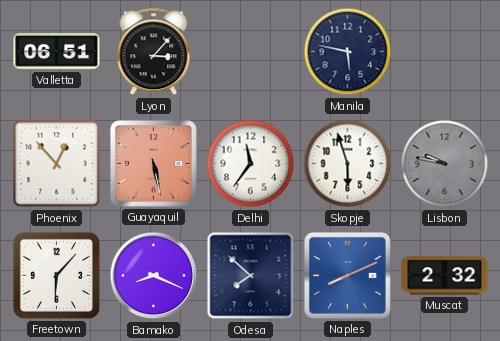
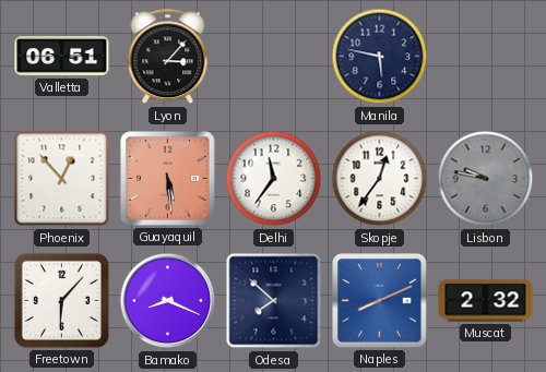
Guayaquil: 5:28 -> 5:29
Skopje: 5:57 -> 12:36
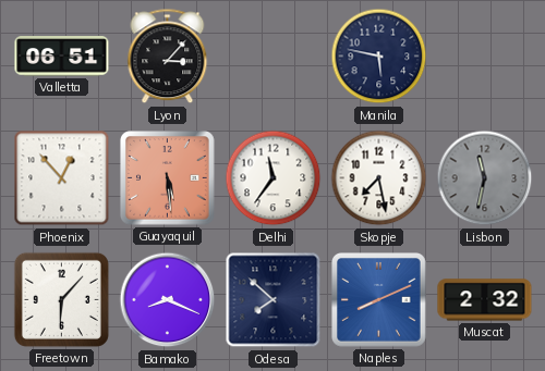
Skopje: 12:36 -> 7:28
Lisbon: 9:47 -> 11:32
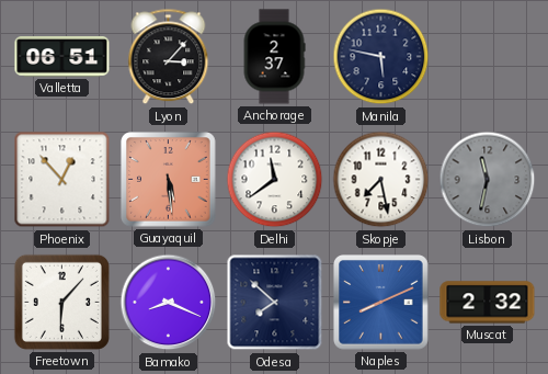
Anchorage: none -> 2:37
Delhi: 11:36 -> 11:39
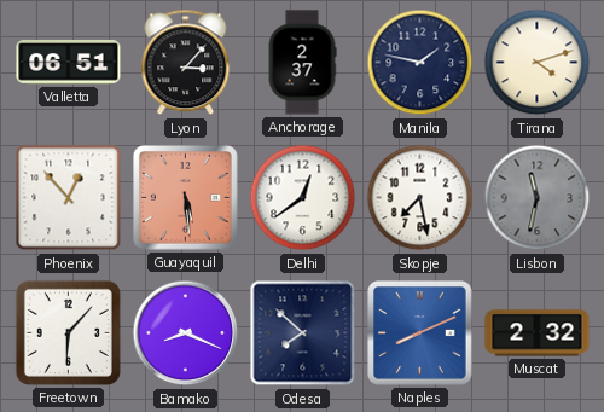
Manila: 5:47 -> 1:47
Tirana: none -> 4:12
Delhi: 11:39 -> 12:39
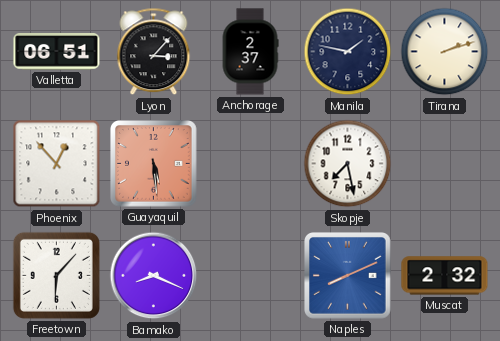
Tirana: 4:12 -> 2:12
Delhi: 12:39 -> none
Lisbon: 11:32 -> none
Odesa: 7:52 -> none
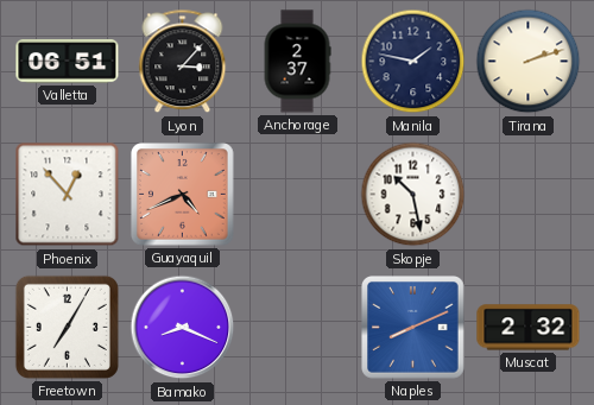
Guayaquil: 5:29 -> 4:41
Skopje: 7:28 -> 10:28
Freetown: 6:07 -> 7:05
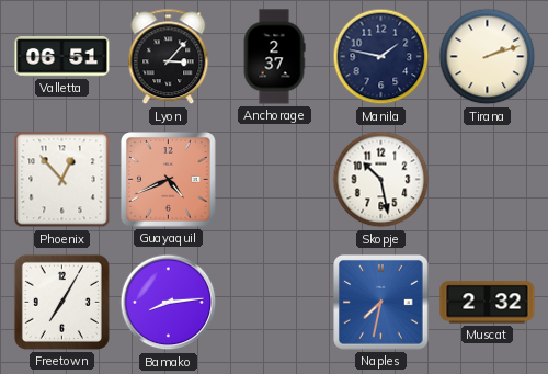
Bamako: 8:19 -> 8:14
Naples: 8:11 -> 7:32
